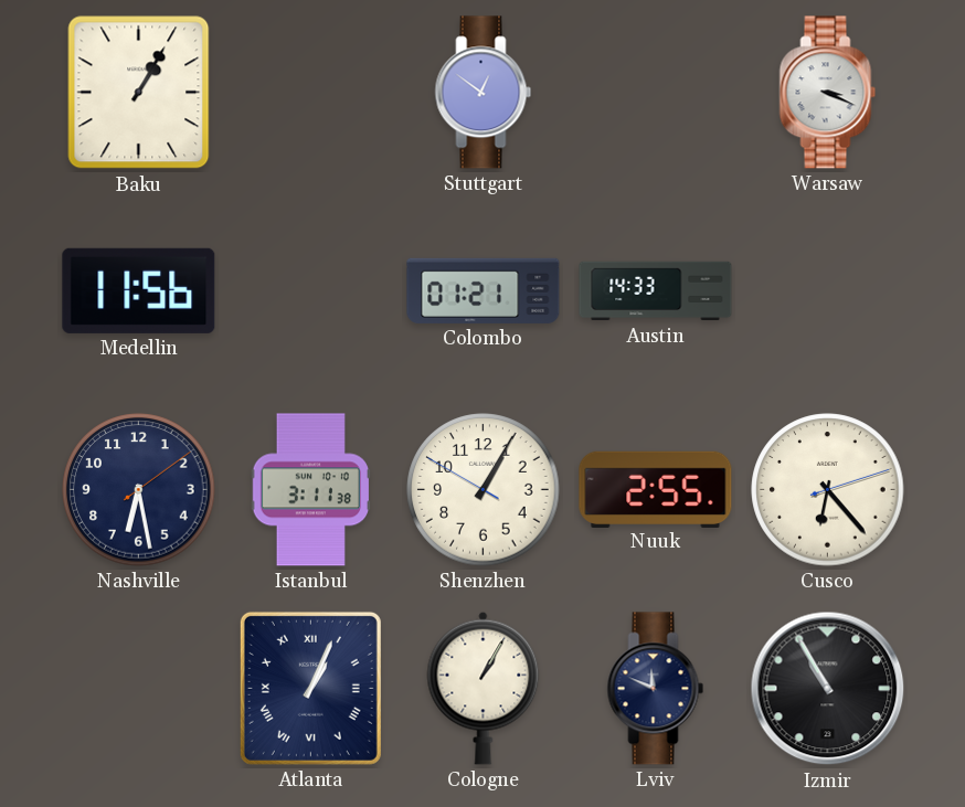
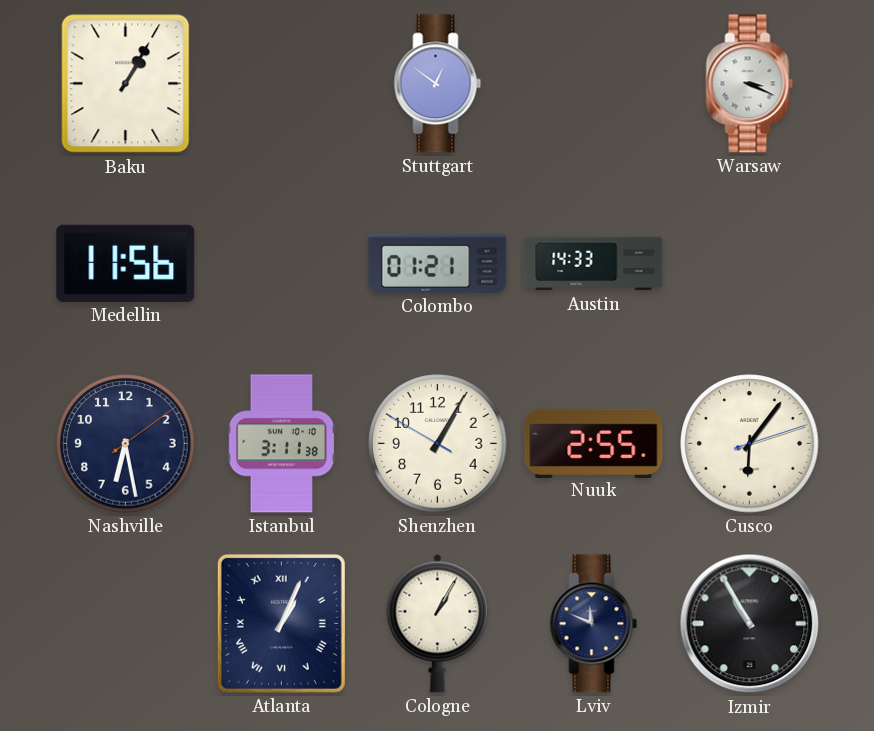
Cusco: 6:23 -> 6:06
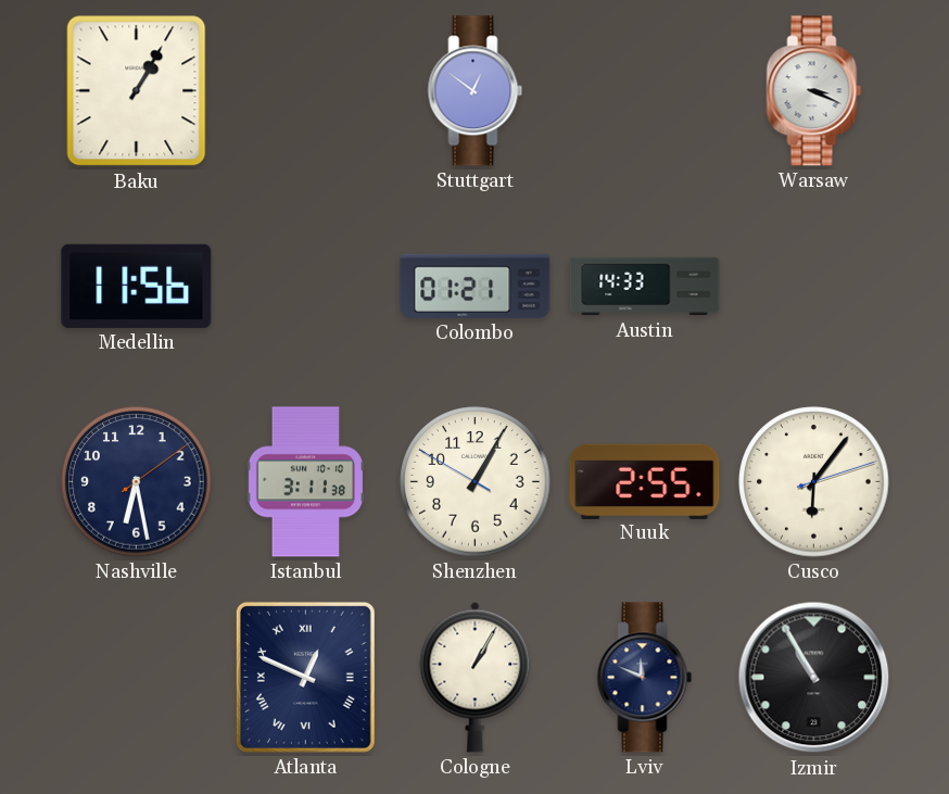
Atlanta: 1:04 -> 12:49
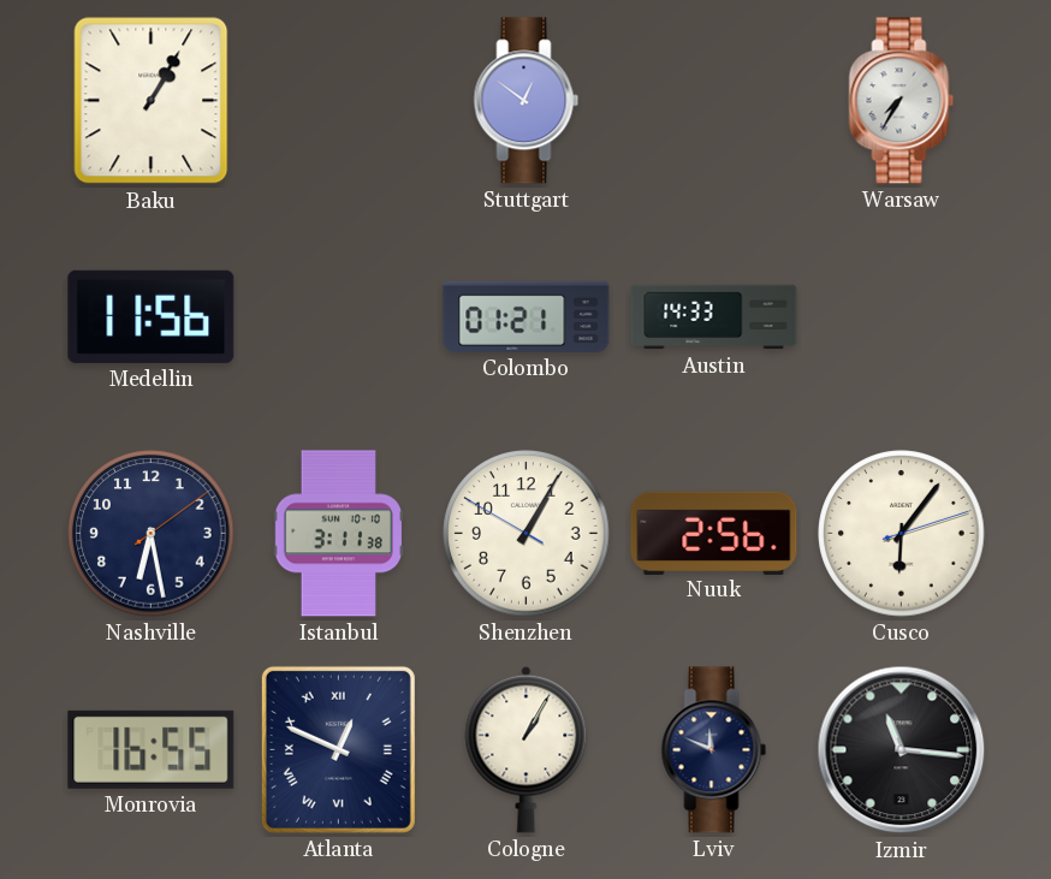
Warsaw: 3:19 -> 7:35
Nuuk: 2:55 -> 2:56
Monrovia: none -> 16:55
Izmir: 10:55 -> 11:16
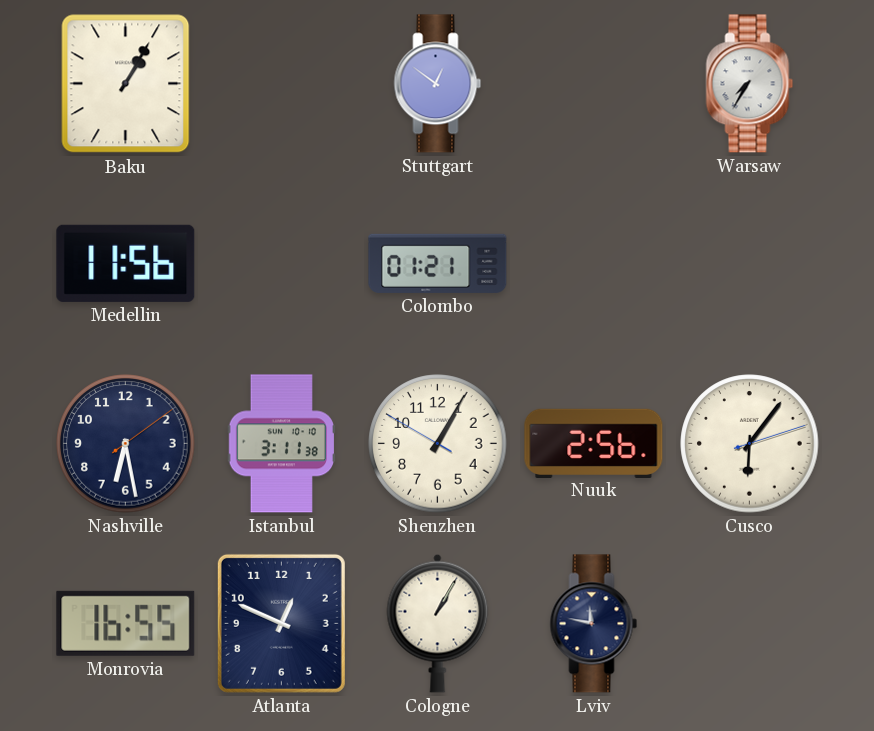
Austin: 14:33 -> none
Atlanta numerals: Roman -> Arabic
Lviv: 11:49 -> 11:47
Izmir: 11:16 -> none
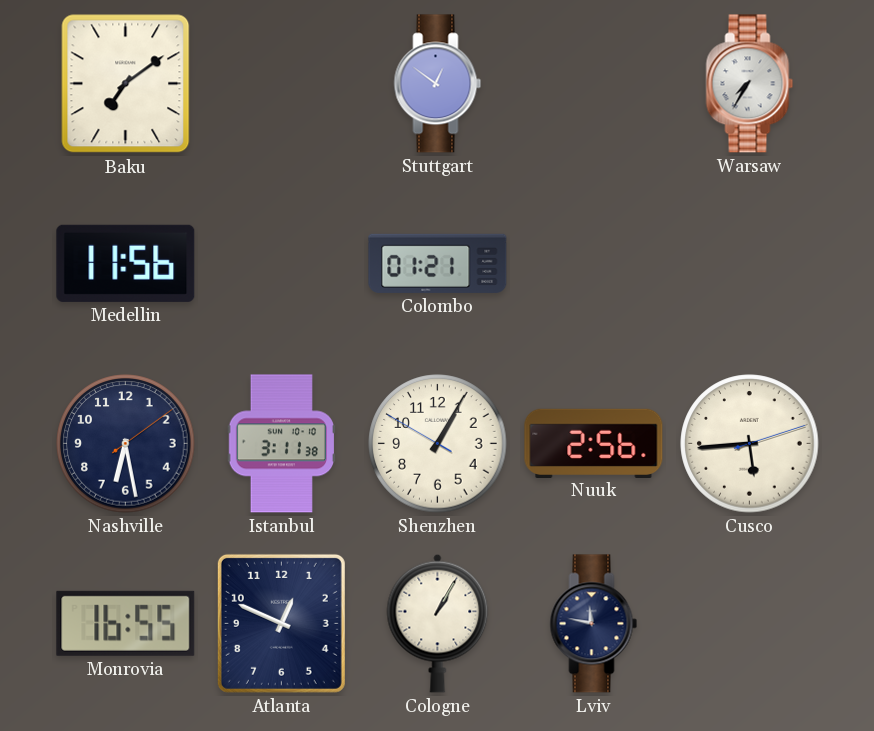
Baku: 1:05 -> 7:09
Cusco: 6:06 -> 5:44
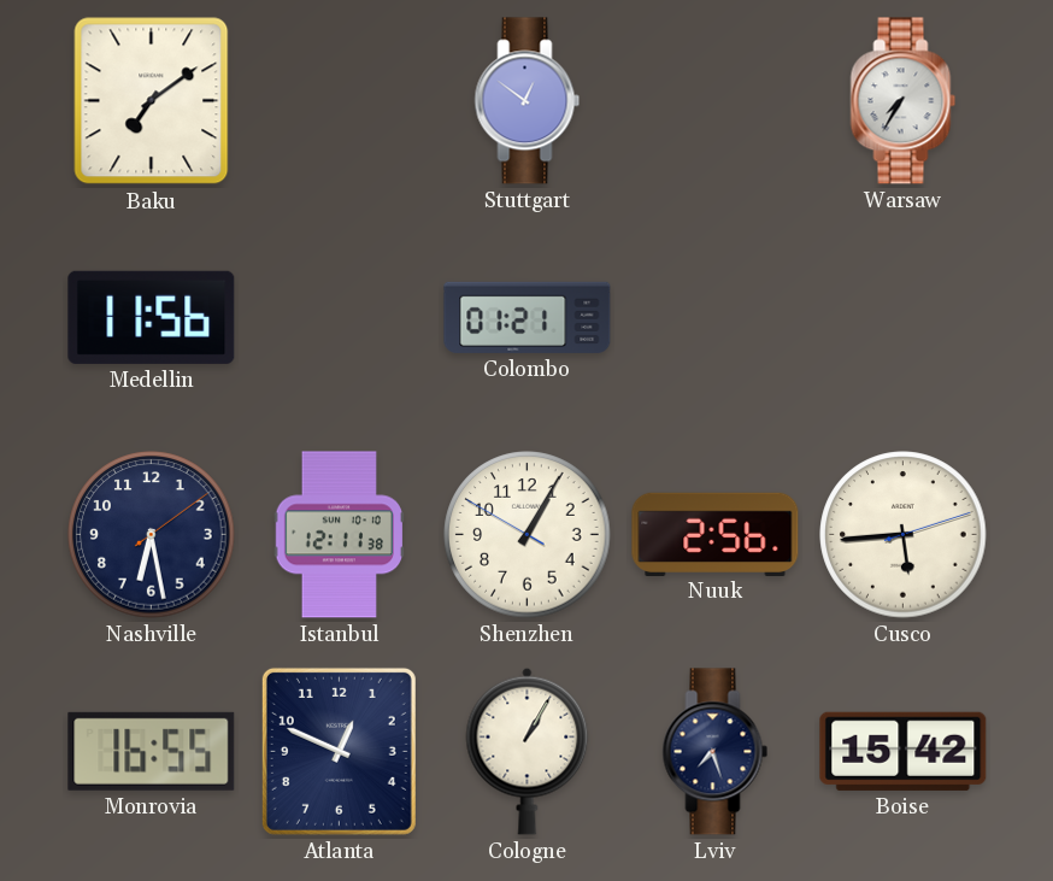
Istanbul: 3:11 -> 12:11
Lviv: 11:47 -> 7:27
Boise: none -> 15:42
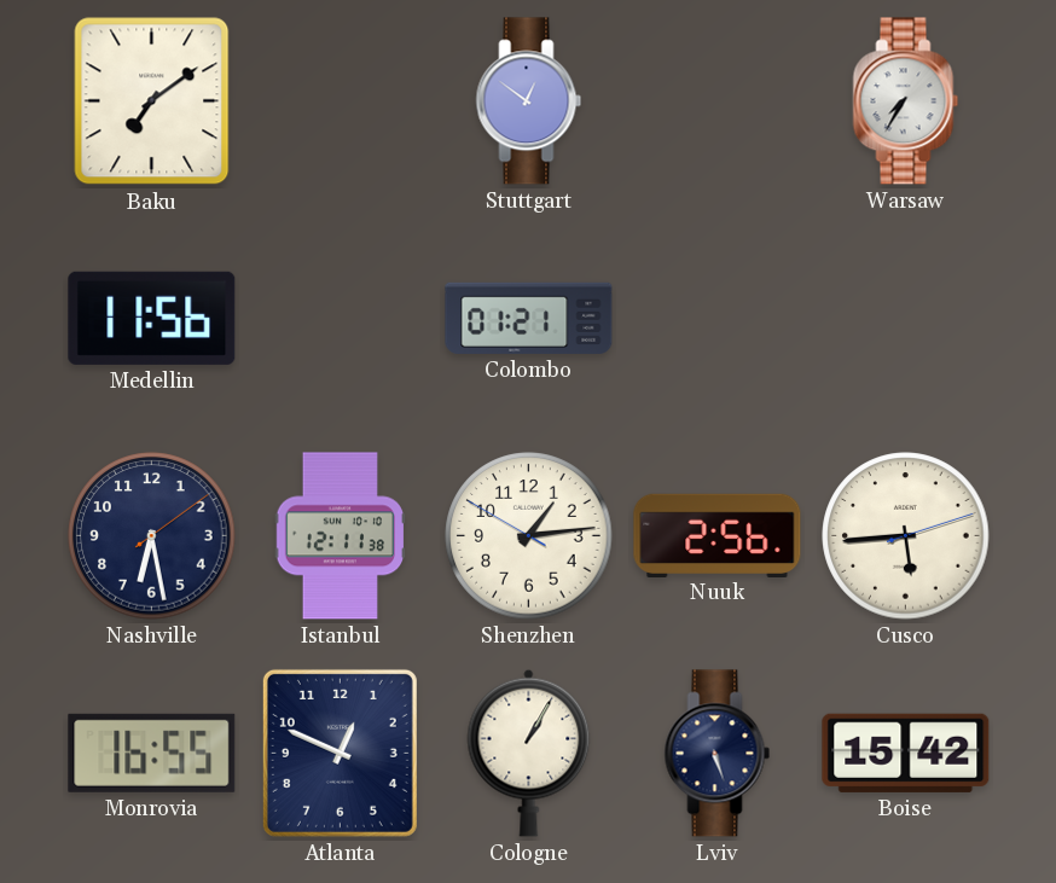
Shenzhen: 1:04 -> 1:13
Lviv: 7:27 -> 5:27
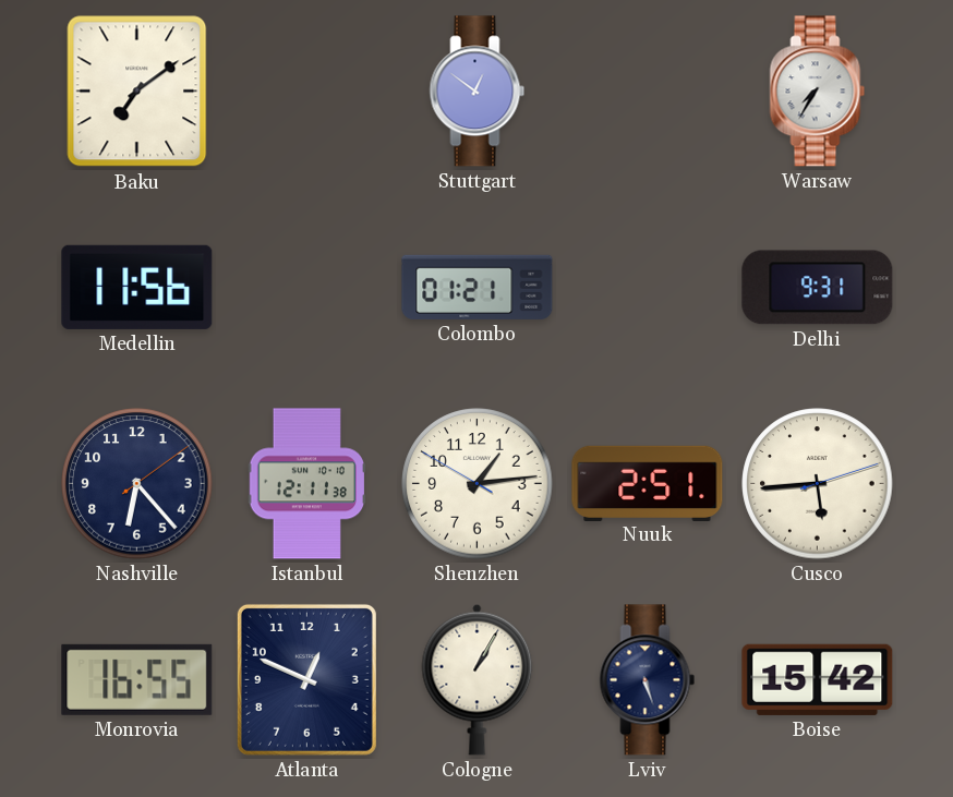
Delhi: none -> 9:31
Nashville: 6:28 -> 6:23
Nuuk: 2:56 -> 2:51
